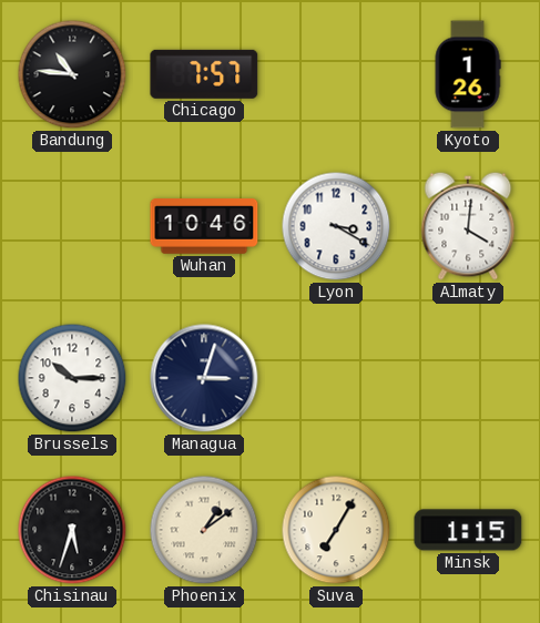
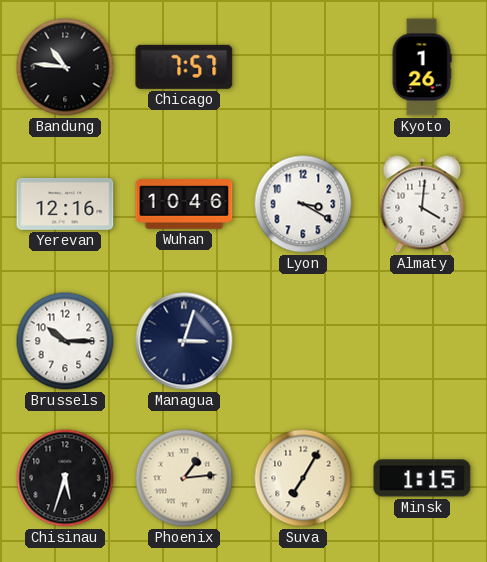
Yerevan: none -> 12:16
Phoenix: 1:09 -> 1:14
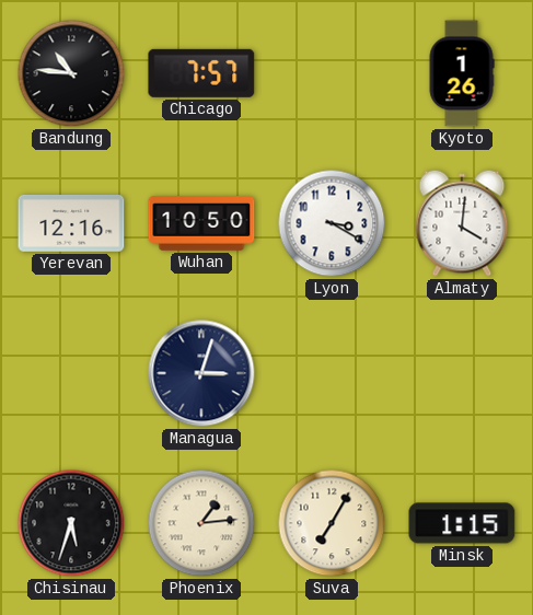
Wuhan: 10:46 -> 10:50
Brussels: 10:15 -> none
